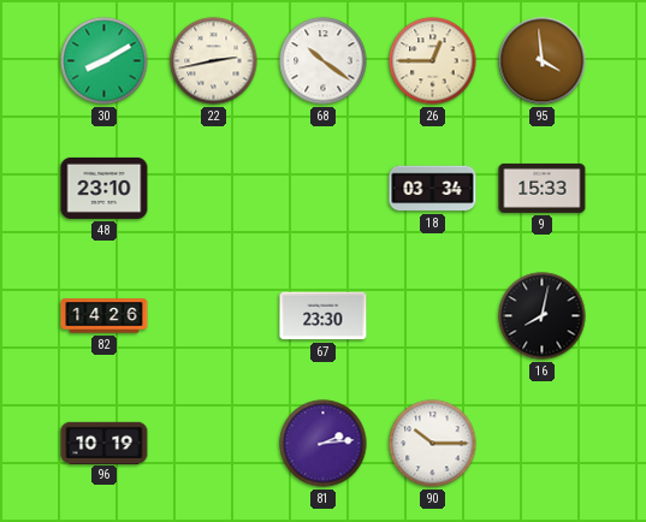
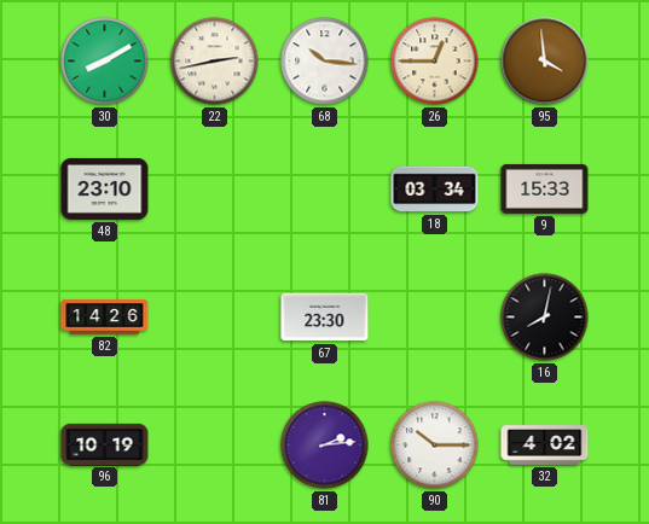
68: 10:21 -> 10:16
32: none -> 4:02
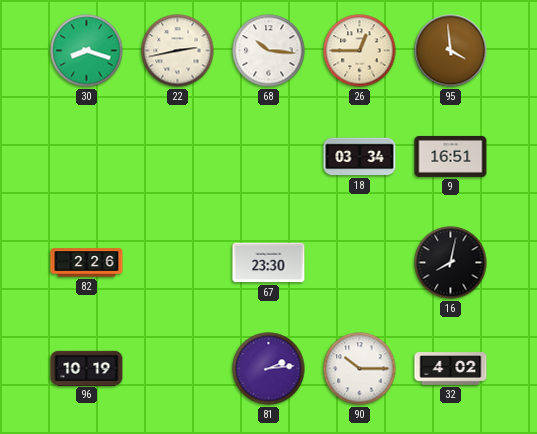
30: 8:10 -> 8:18
48: 23:10 -> none
9: 15:33 -> 16:51
82: 14:26 -> 2:26
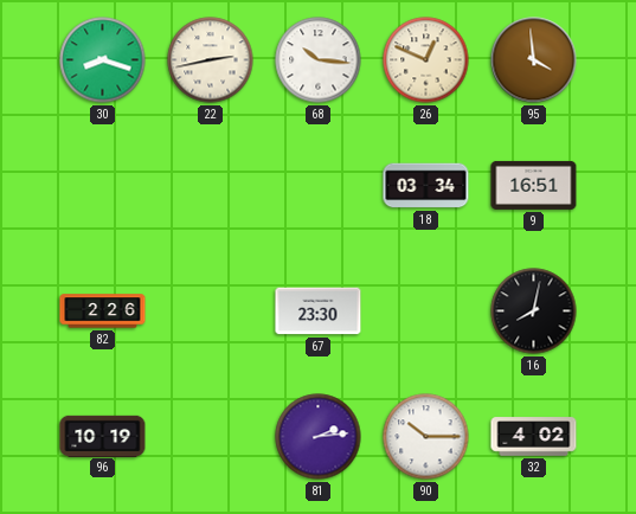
26: 12:45 -> 12:49
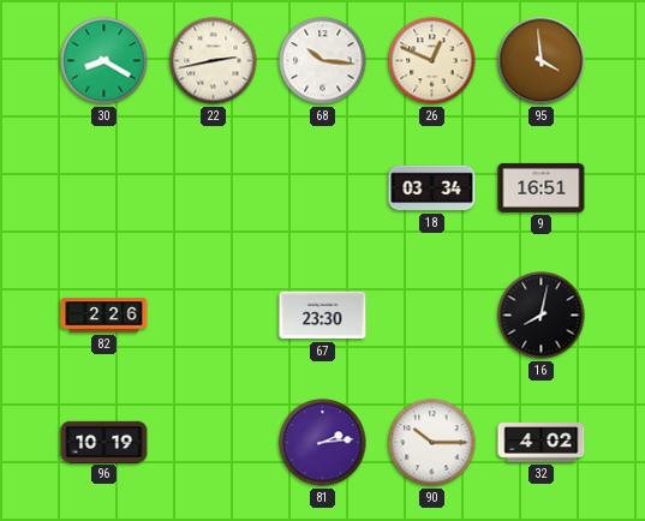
30: 8:18 -> 8:20
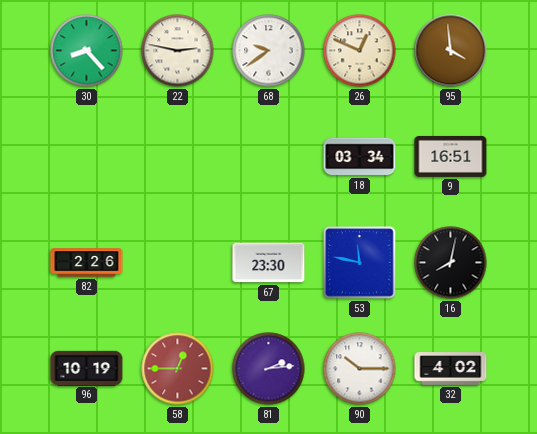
30: 8:20 -> 8:23
22: 2:43 -> 2:47
68: 10:16 -> 9:39
53: none -> 11:47
58: none -> 12:45
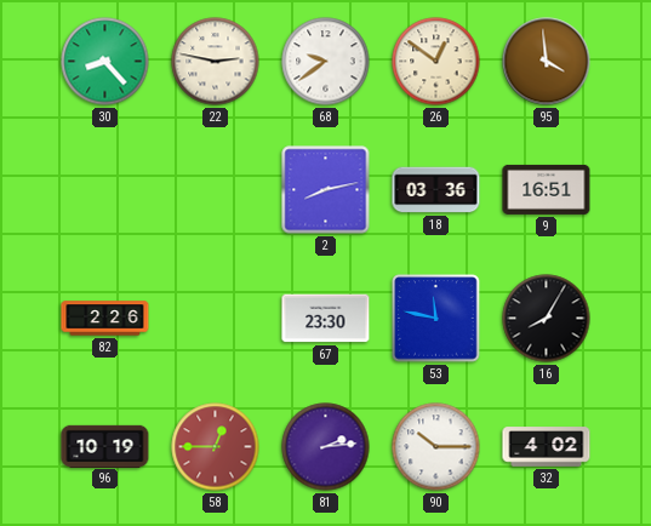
26: 12:49 -> 12:51
2: none -> 8:13
18: 03:34 -> 03:36
16: 8:02 -> 8:05
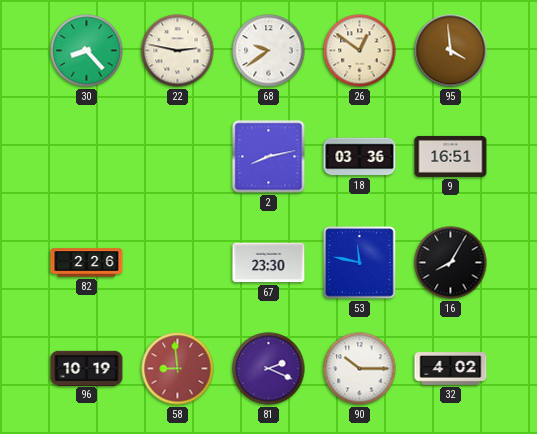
58: 12:45 -> 8:59
81: 2:14 -> 2:19
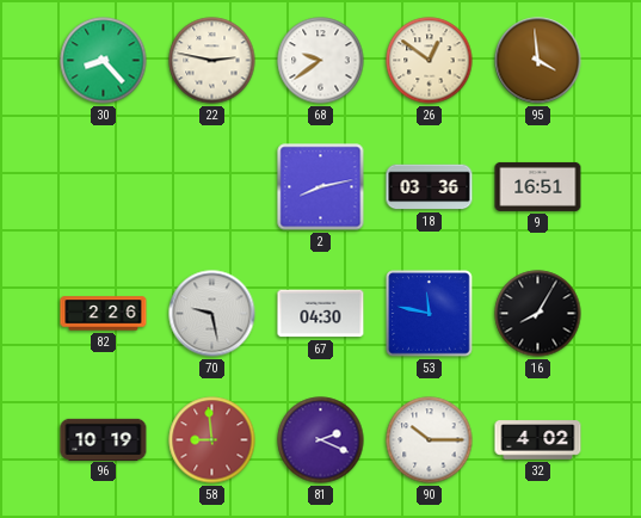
70: none -> 9:28
67: 23:30 -> 04:30
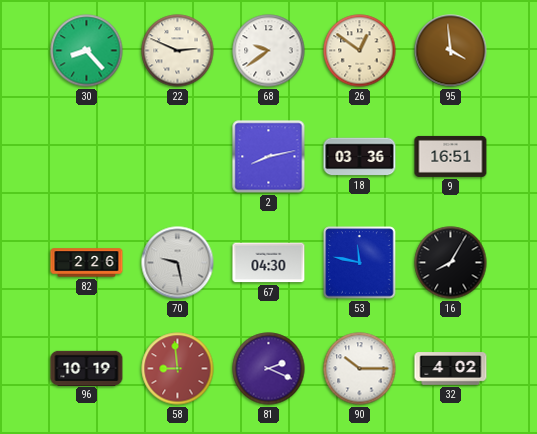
22: 2:47 -> 2:49
